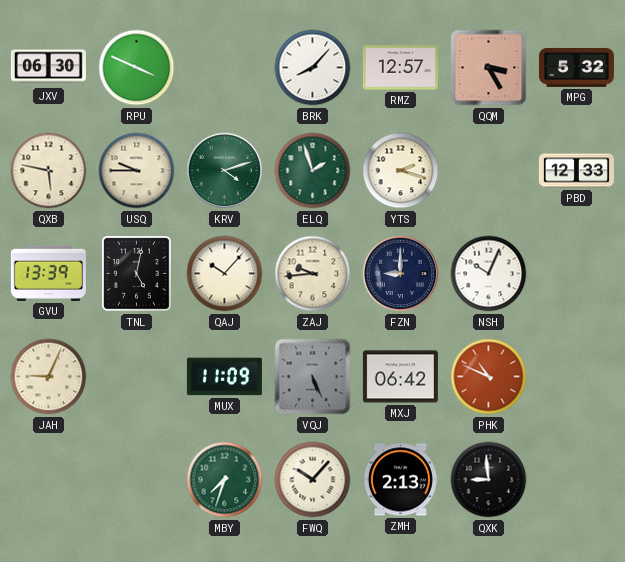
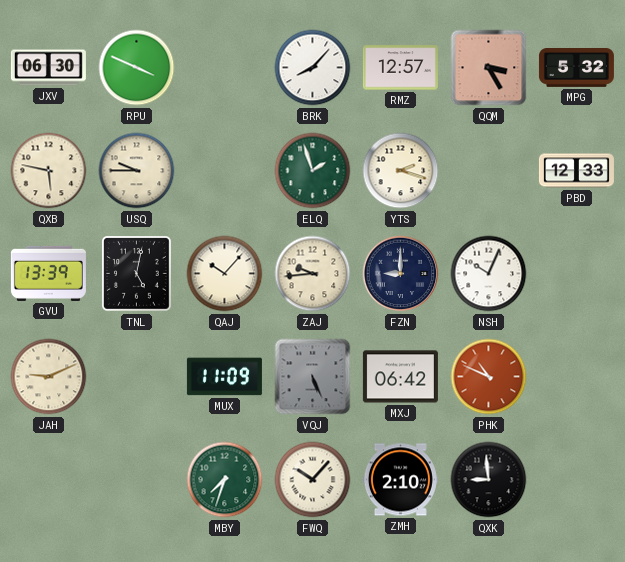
KRV: 4:12 -> none
JAH: 9:04 -> 9:11
ZMH: 2:13 -> 2:10
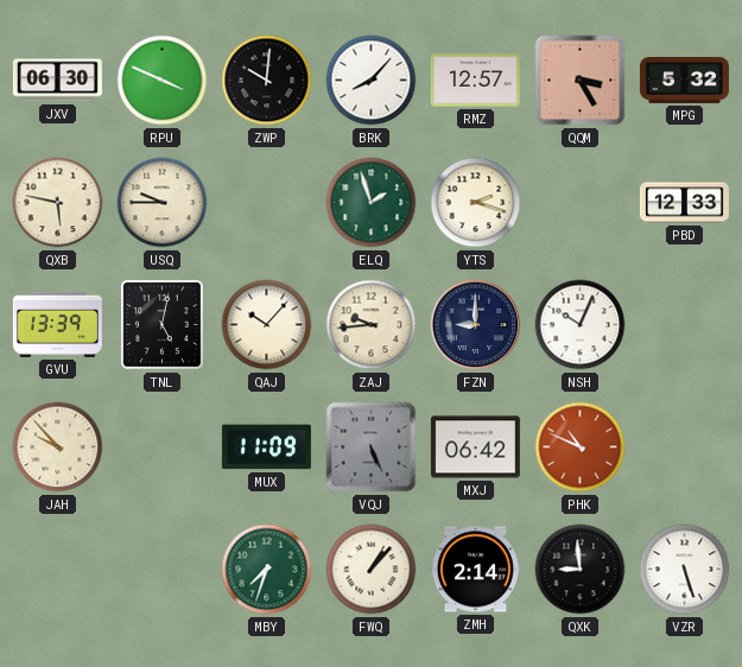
ZWP: none -> 10:01
JAH: 9:11 -> 9:53
FWQ: 10:07 -> 1:07
ZMH: 2:10 -> 2:14
VZR: none -> 5:27
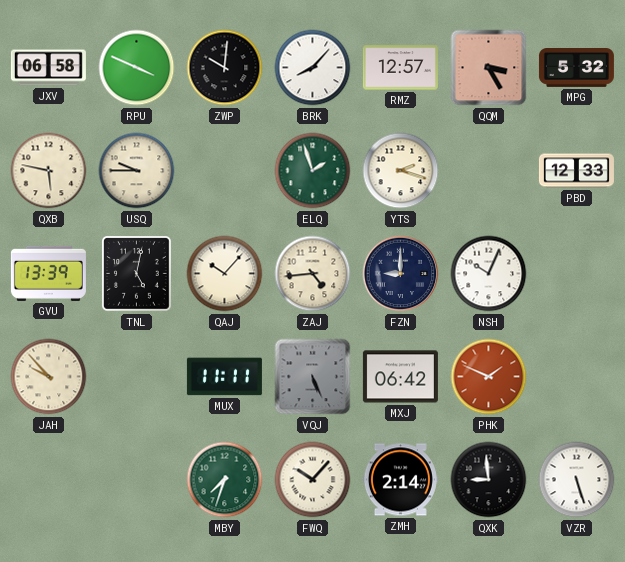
JXV: 06:30 -> 06:58
ZAJ: 9:44 -> 4:44
MUX: 11:09 -> 11:11
PHK: 10:49 -> 1:49
FWQ: 1:07 -> 10:07
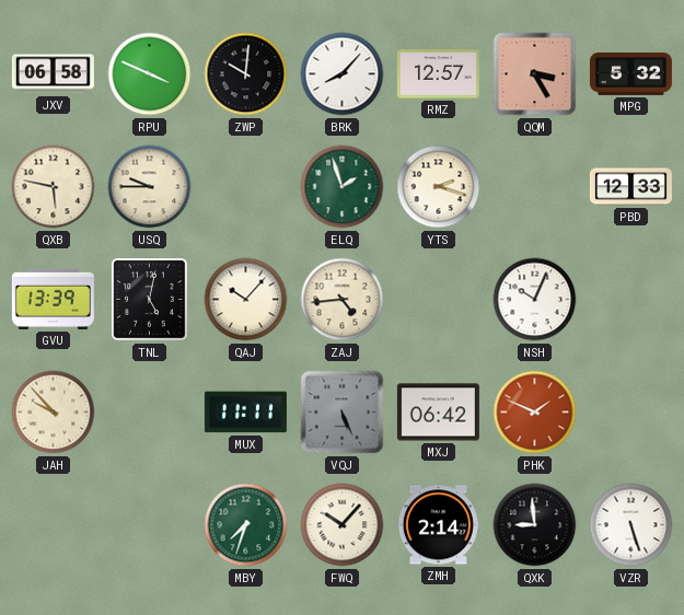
FZN: 9:00 -> none
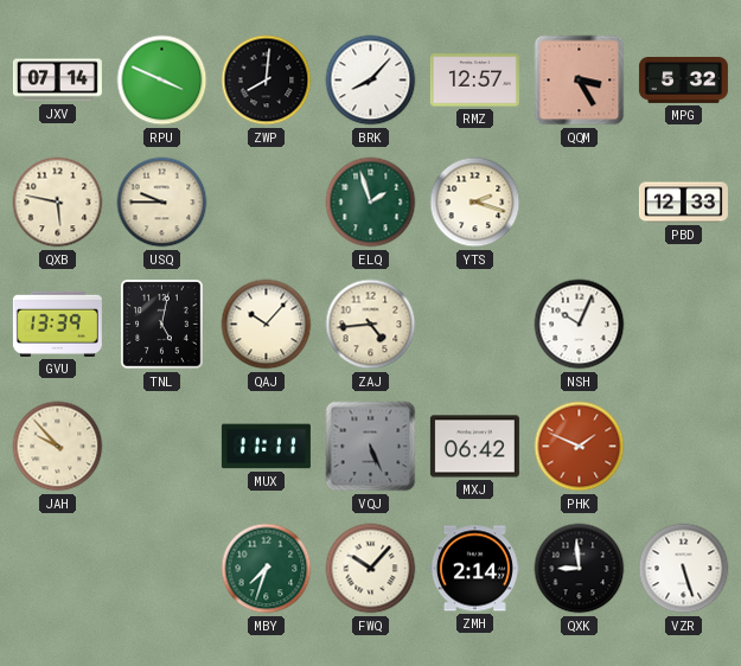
JXV: 06:58 -> 07:14
ZWP: 10:01 -> 8:01
